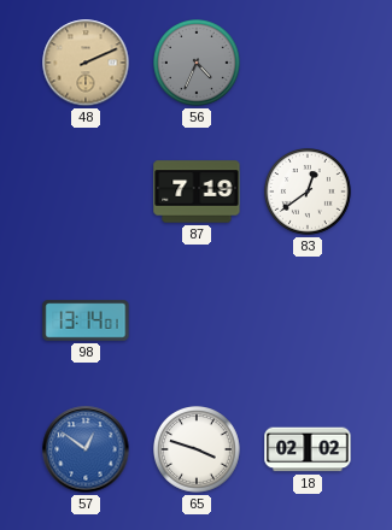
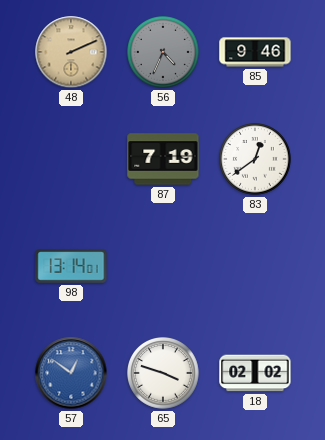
85: none -> 9:46
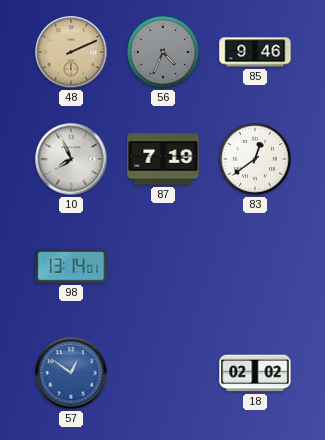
10: none -> 7:56
65: 3:48 -> none
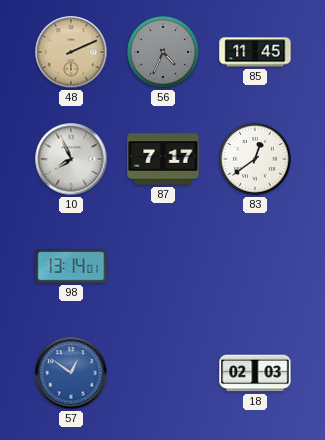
85: 9:46 -> 11:45
87: 7:19 -> 7:17
18: 02:02 -> 02:03
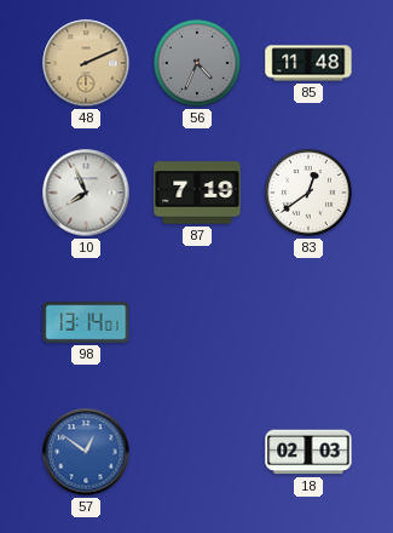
85: 11:45 -> 11:48
87: 7:17 -> 7:19
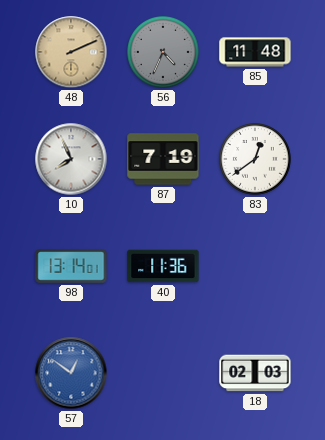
40: none -> 11:36
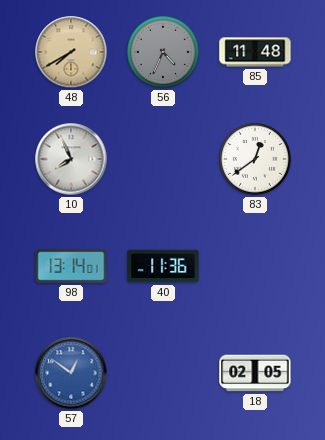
48: 2:11 -> 7:40
87: 7:19 -> none
18: 02:03 -> 02:05
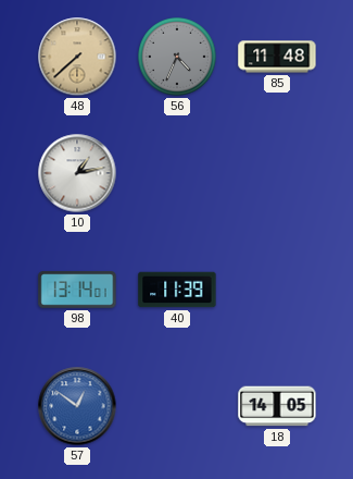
48: 7:40 -> 7:38
10: 7:56 -> 1:13
83: 12:39 -> none
40: 11:36 -> 11:39
18: 02:05 -> 14:05
